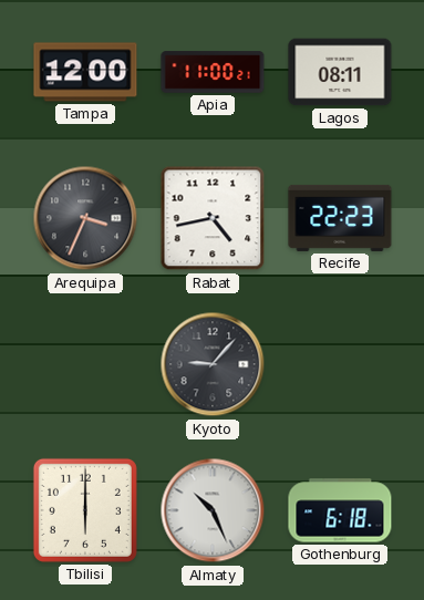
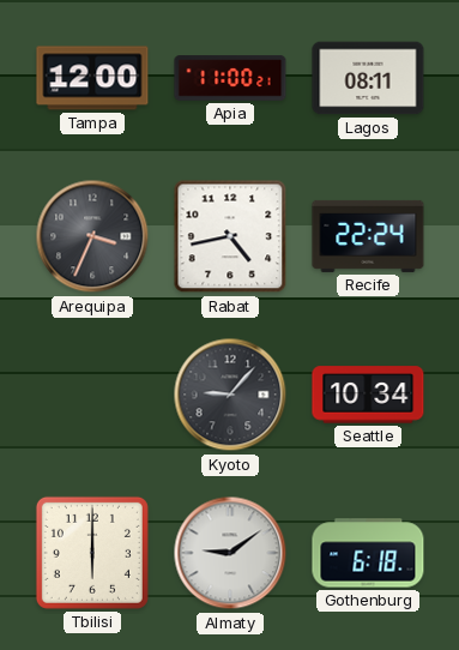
Recife: 22:23 -> 22:24
Seattle: none -> 10:34
Almaty: 10:26 -> 9:09
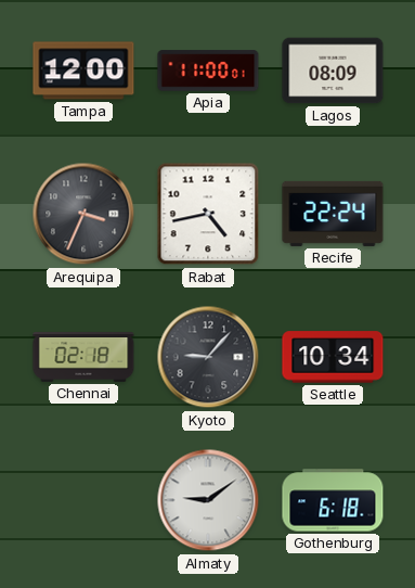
Apia: 11:00:21 -> 11:00:01
Lagos: 08:11 -> 08:09
Chennai: none -> 02:18
Tbilisi: 6:00 -> none
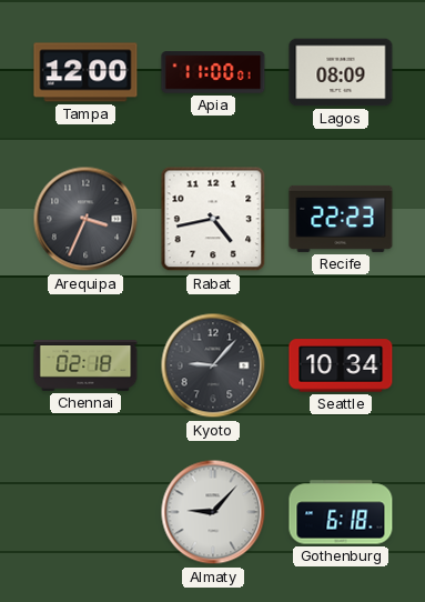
Recife: 22:24 -> 22:23
Almaty: 9:09 -> 9:07
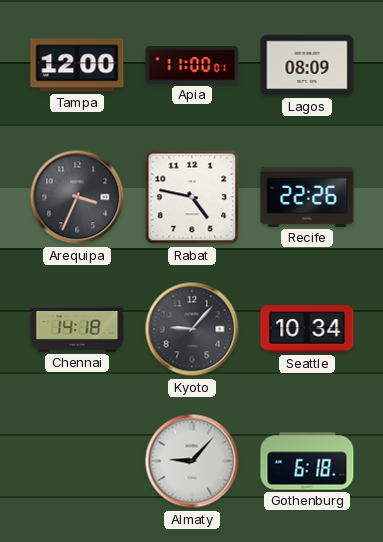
Rabat: 4:43 -> 4:47
Recife: 22:23 -> 22:26
Chennai: 02:18 -> 14:18
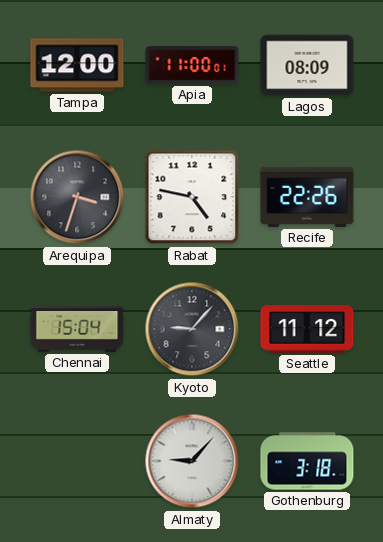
Arequipa: 3:34 -> 3:33
Chennai: 14:18 -> 15:04
Seattle: 10:34 -> 11:12
Gothenburg: 6:18 -> 3:18
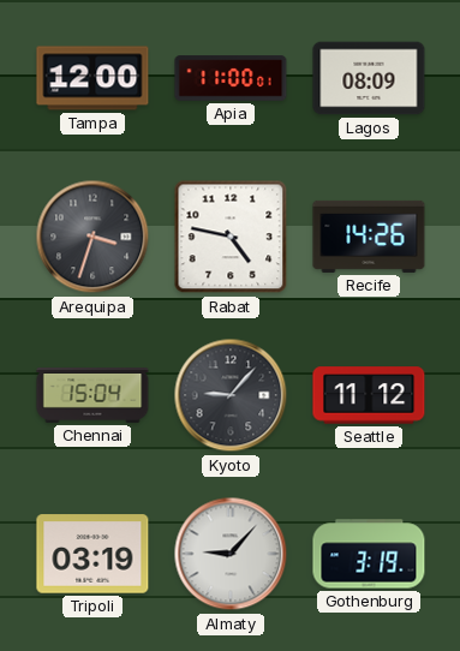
Recife: 22:26 -> 14:26
Tripoli: none -> 03:19
Gothenburg: 3:18 -> 3:19
